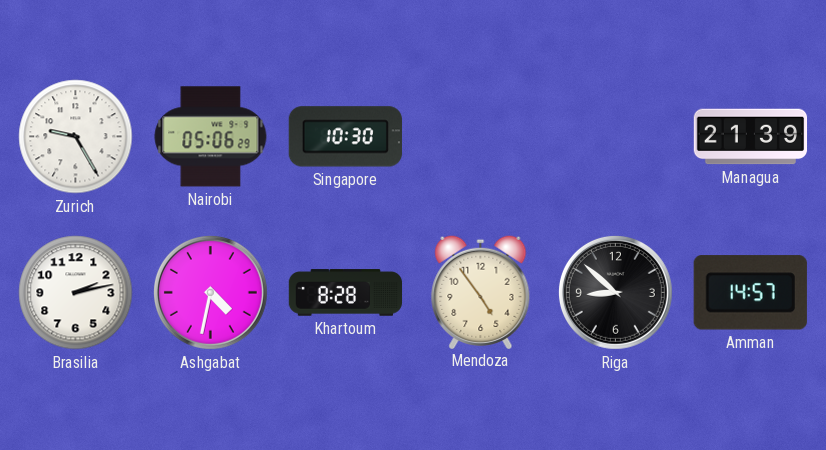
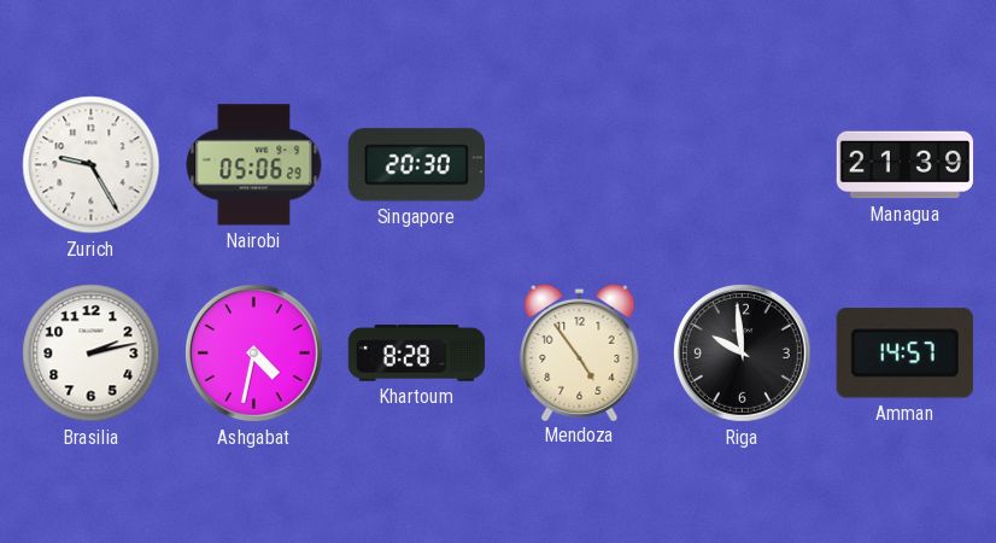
Singapore: 10:30 -> 20:30
Riga: 8:52 -> 9:59
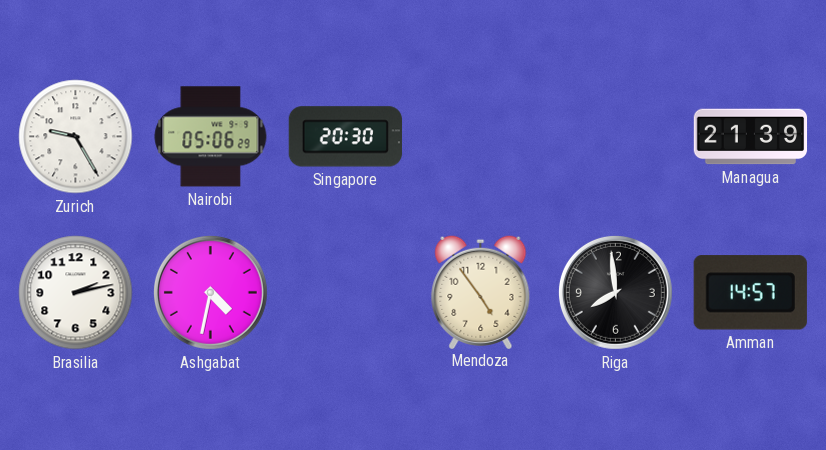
Khartoum: 8:28 -> none
Riga: 9:59 -> 7:59
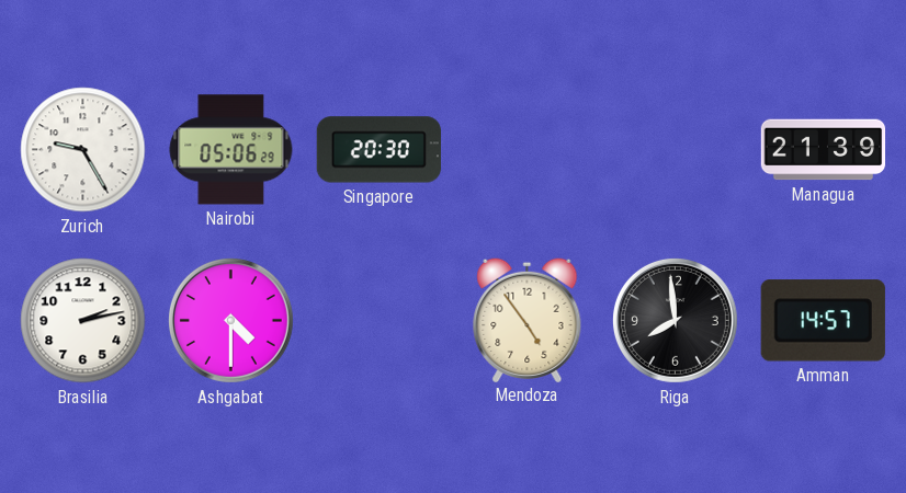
Ashgabat: 4:32 -> 4:30
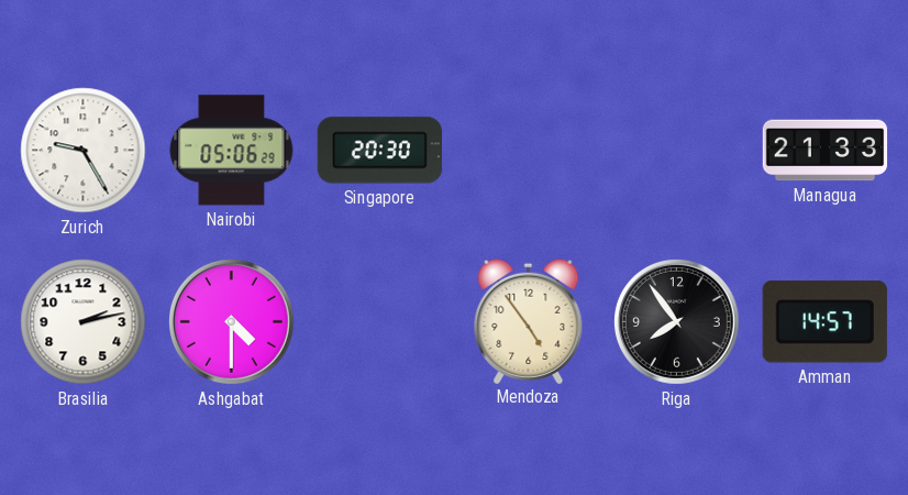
Managua: 21:39 -> 21:33
Riga: 7:59 -> 7:54
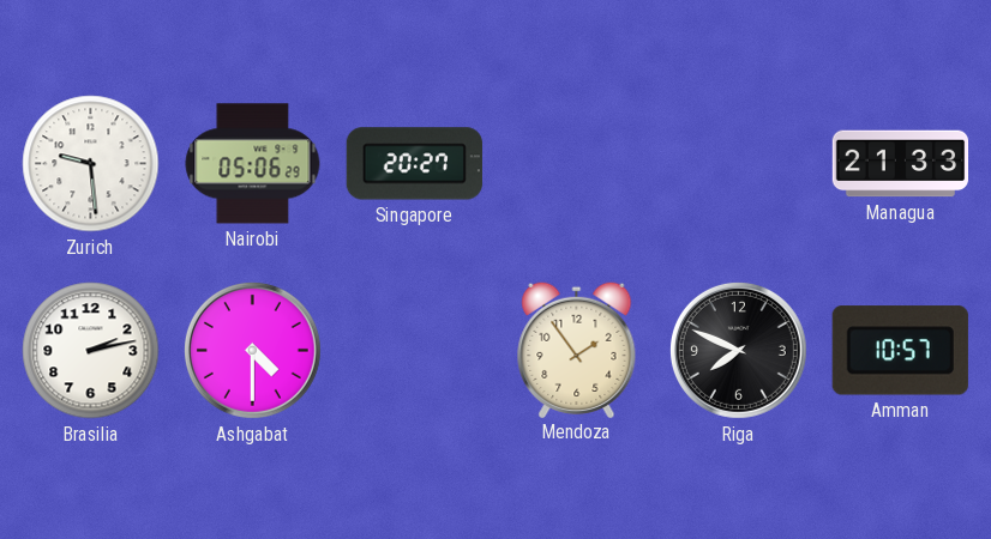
Zurich: 9:25 -> 9:29
Singapore: 20:30 -> 20:27
Mendoza: 4:54 -> 1:54
Riga: 7:54 -> 7:49
Amman: 14:57 -> 10:57
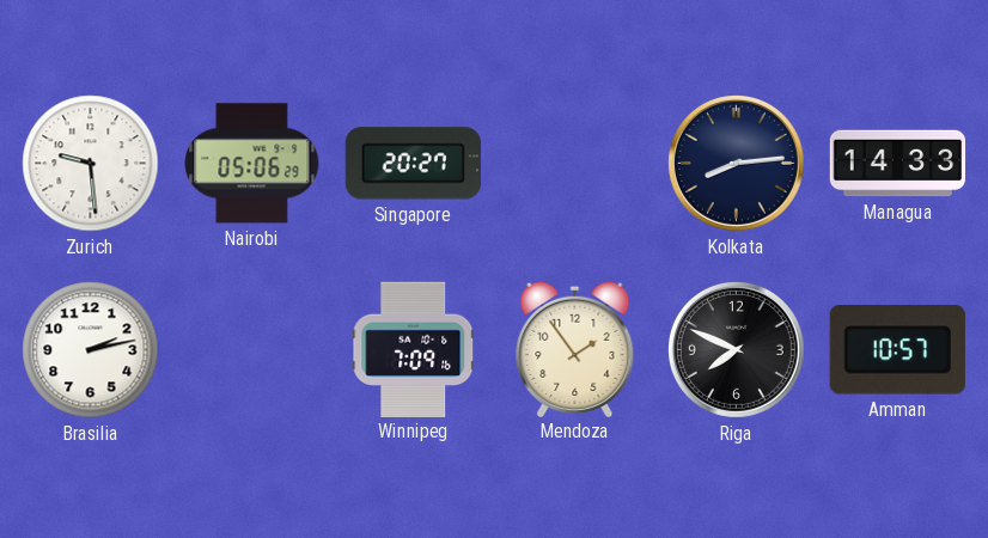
Kolkata: none -> 8:14
Managua: 21:33 -> 14:33
Ashgabat: 4:30 -> none
Winnipeg: none -> 7:09
